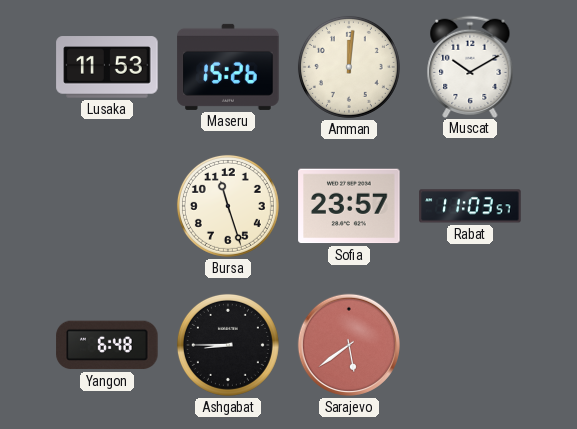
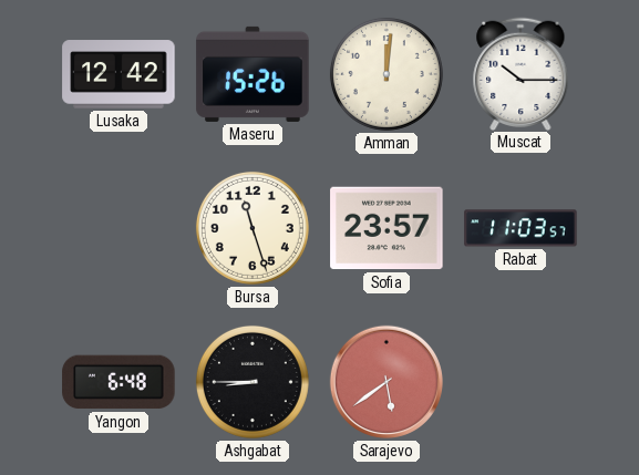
Lusaka: 11:53 -> 12:42
Muscat: 10:10 -> 10:15
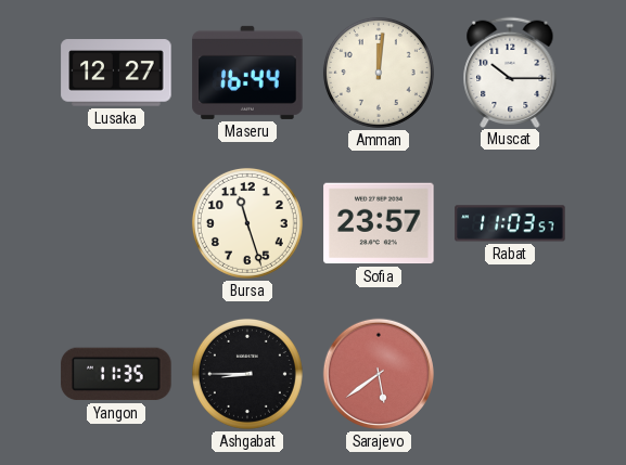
Lusaka: 12:42 -> 12:27
Maseru: 15:26 -> 16:44
Yangon: 6:48 -> 11:35
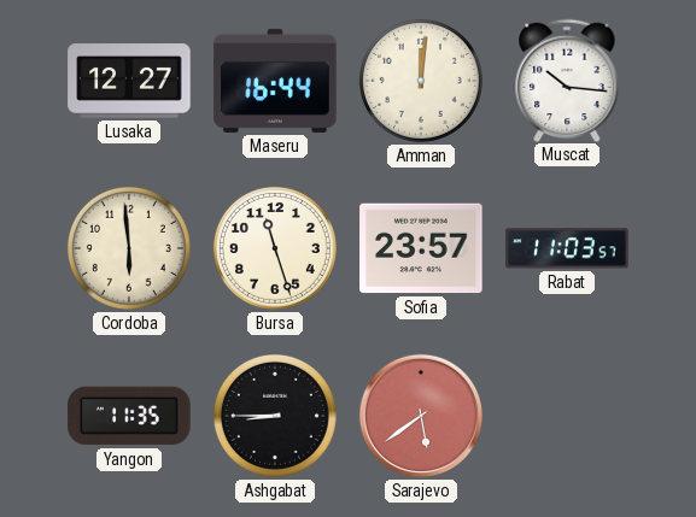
Muscat: 10:15 -> 10:16
Cordoba: none -> 5:59
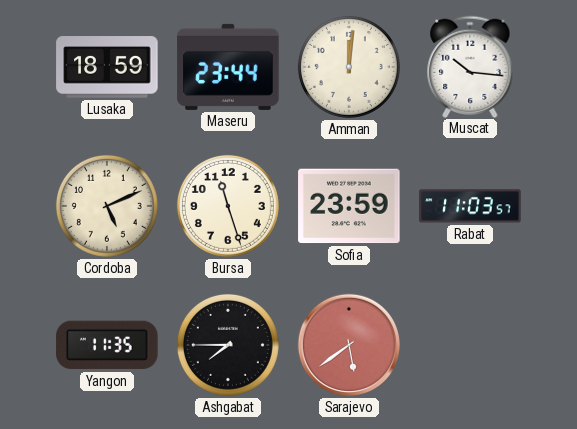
Lusaka: 12:27 -> 18:59
Maseru: 16:44 -> 23:44
Cordoba: 5:59 -> 5:11
Sofia: 23:57 -> 23:59
Ashgabat: 8:45 -> 7:45
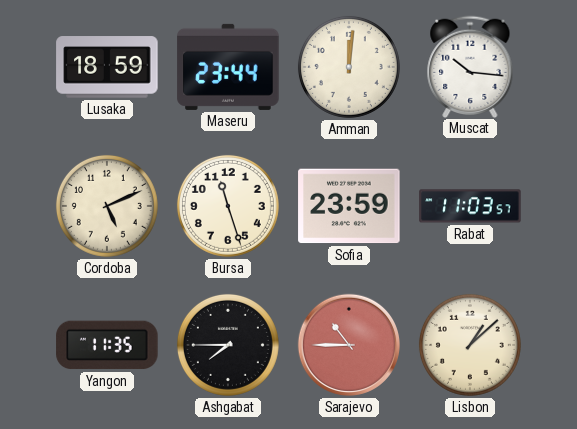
Sarajevo: 5:39 -> 10:45
Lisbon: none -> 1:08
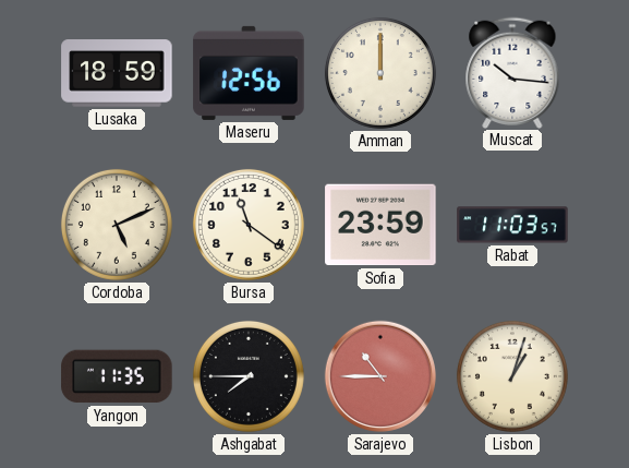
Maseru: 23:44 -> 12:56
Amman: 12:01 -> 12:00
Bursa: 11:27 -> 11:21
Lisbon: 1:08 -> 1:03
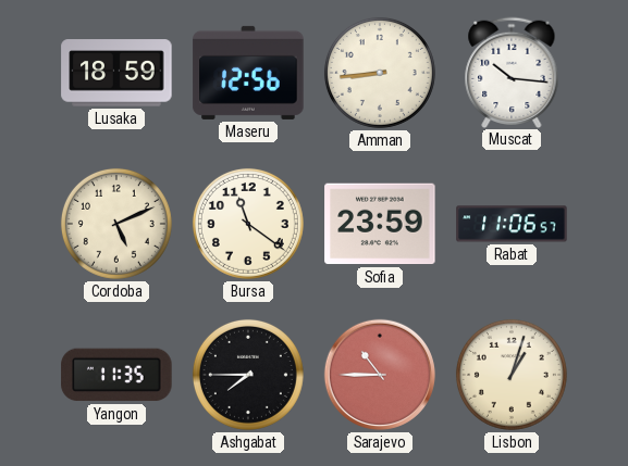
Amman: 12:00 -> 8:44
Rabat: 11:03 -> 11:06
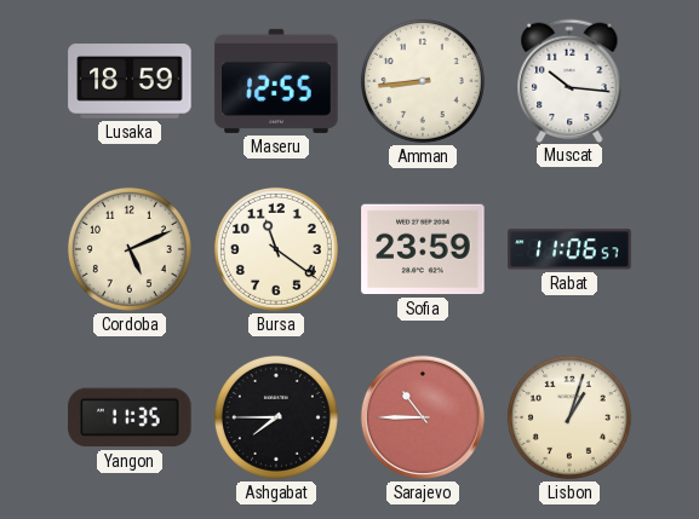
Maseru: 12:56 -> 12:55
